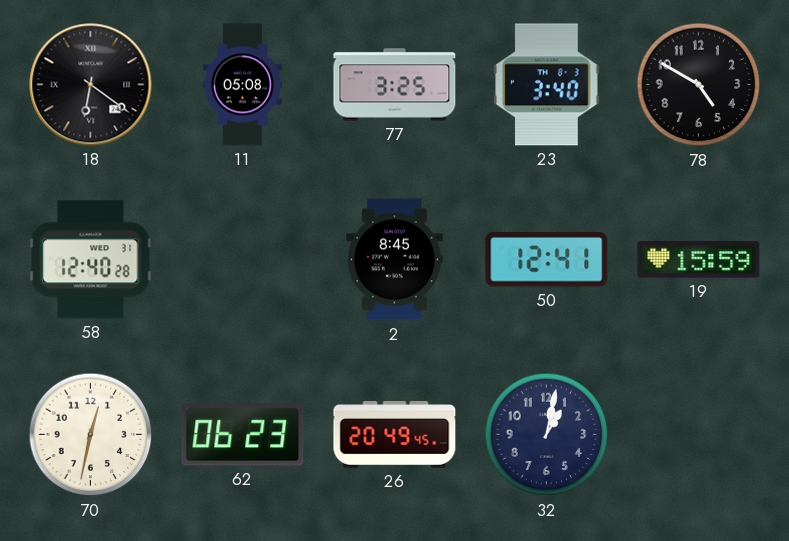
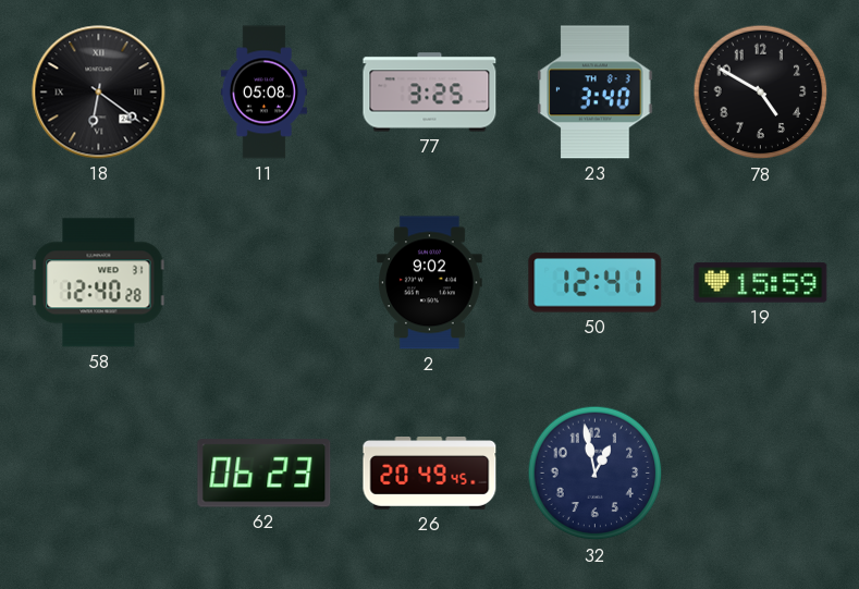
2: 8:45 -> 9:02
70: 12:32 -> none
32: 1:02 -> 12:58
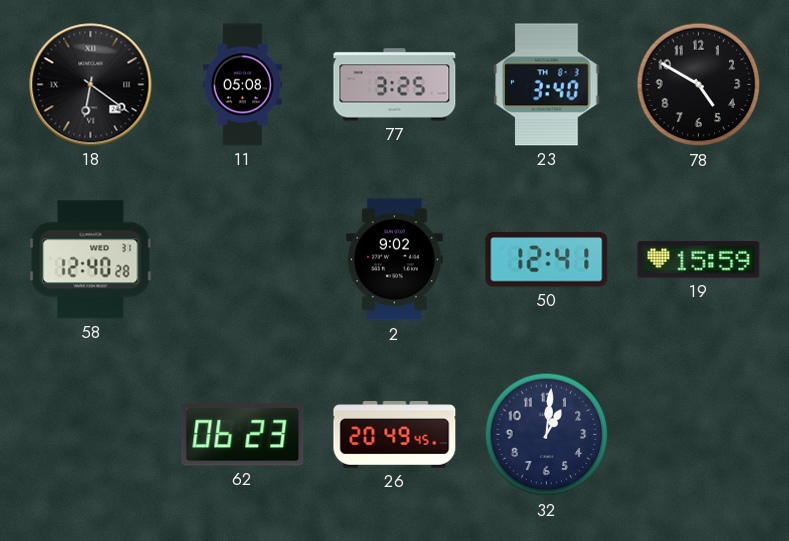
32: 12:58 -> 1:01
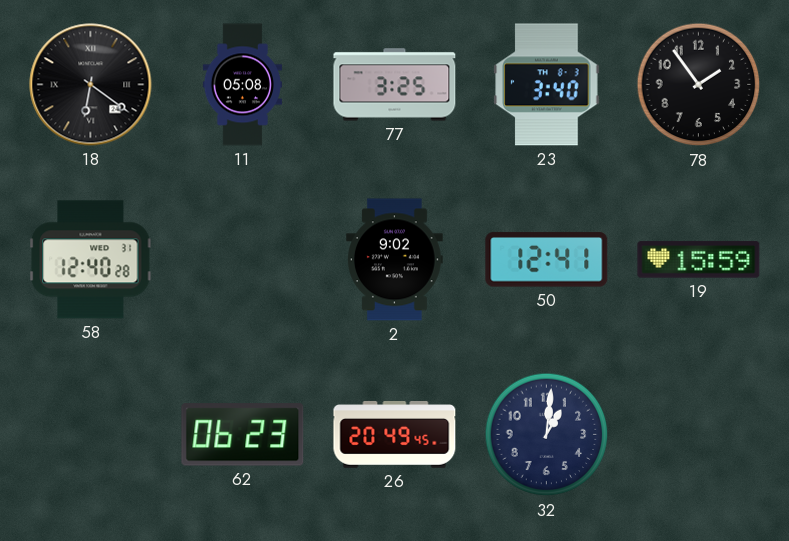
78: 4:50 -> 1:54
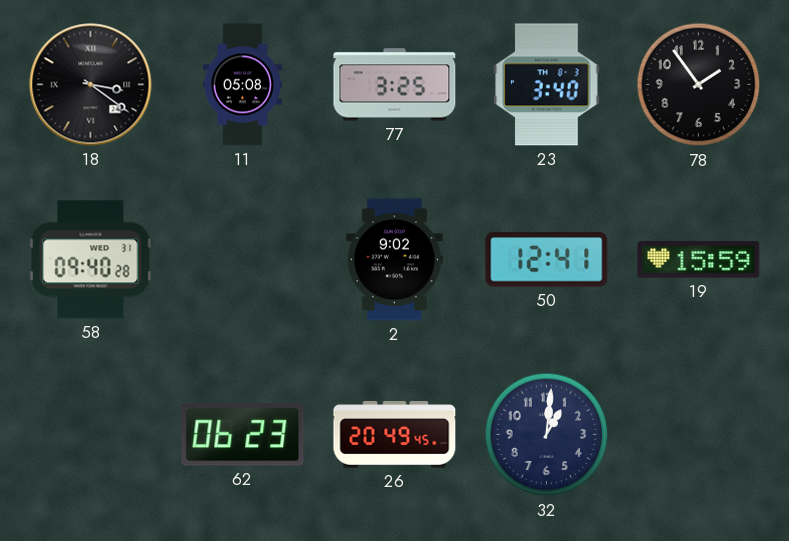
18: 6:21 -> 3:21
58: 12:40 -> 09:40
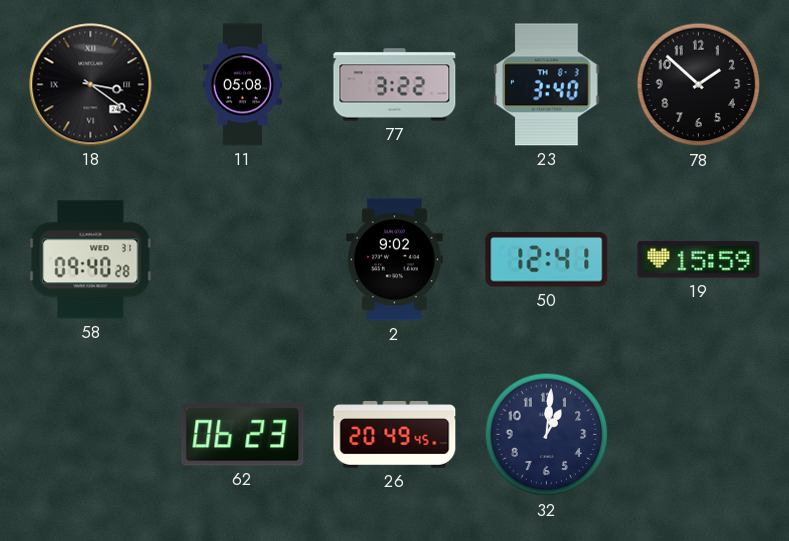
77: 3:25 -> 3:22
78: 1:54 -> 1:52
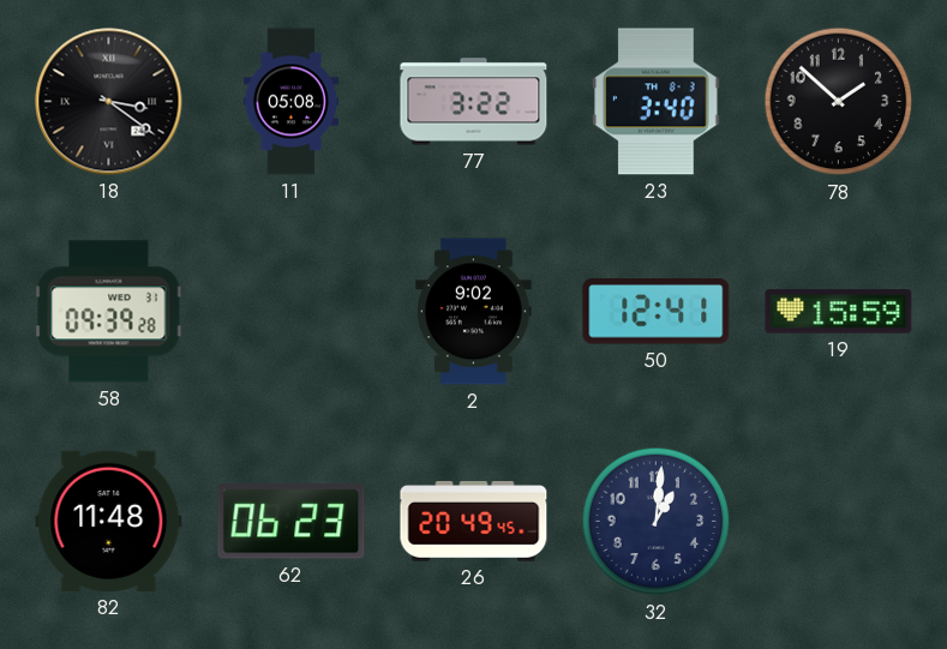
58: 09:40 -> 09:39
82: none -> 11:48
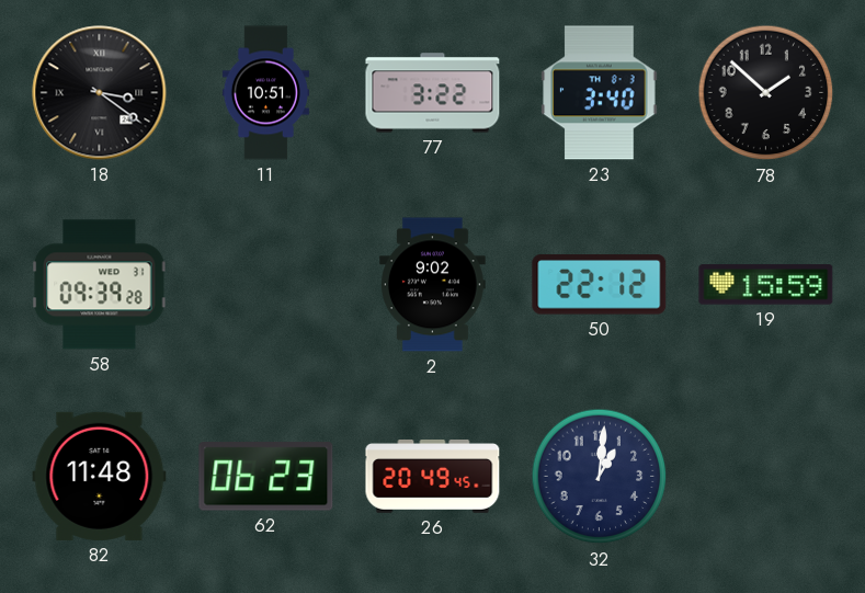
11: 05:08 -> 10:51
50: 12:41 -> 22:12
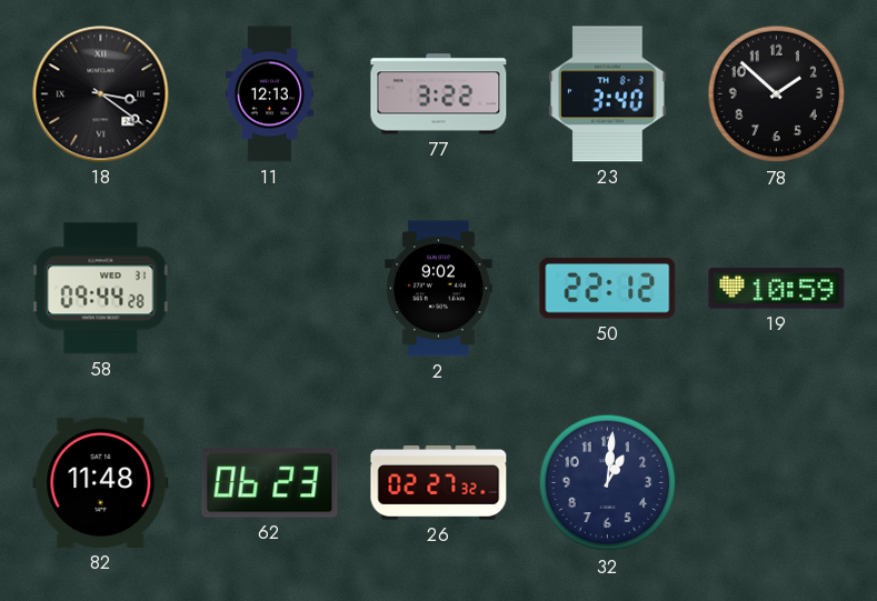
11: 10:51 -> 12:13
58: 09:39 -> 09:44
19: 15:59 -> 10:59
26: 20:49 -> 02:27
